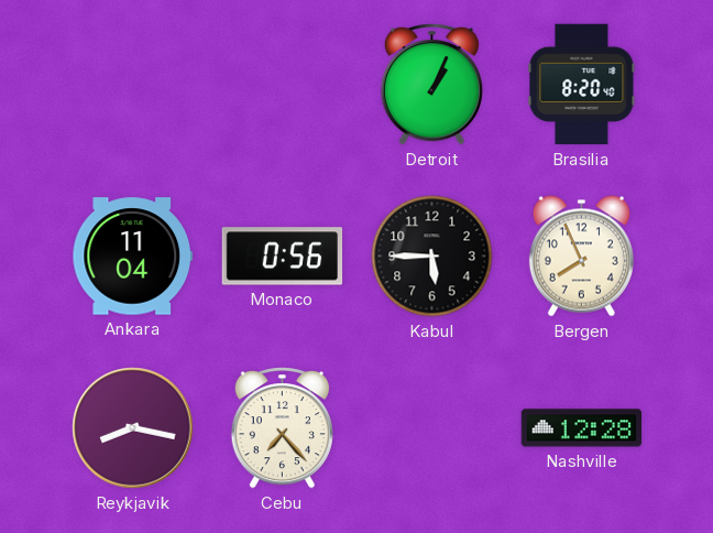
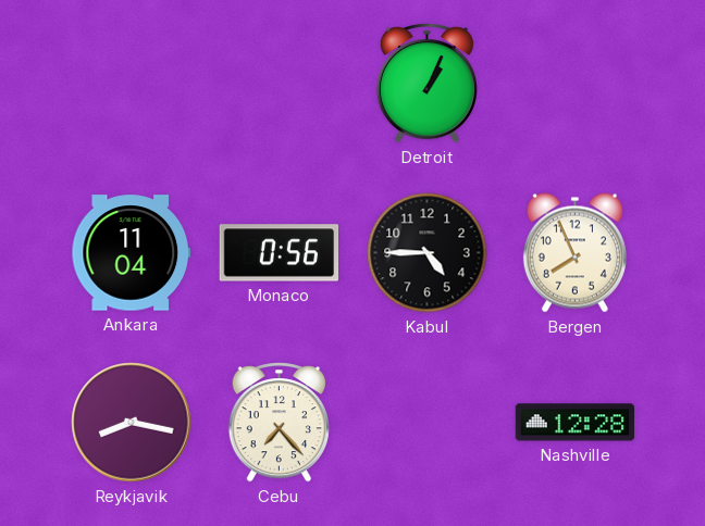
Brasilia: 8:20 -> none
Kabul: 5:45 -> 4:45
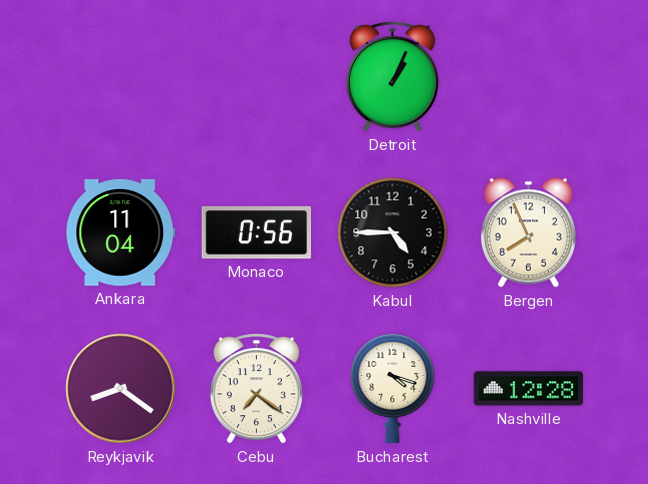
Reykjavik: 8:17 -> 8:21
Cebu: 7:23 -> 7:21
Bucharest: none -> 4:18
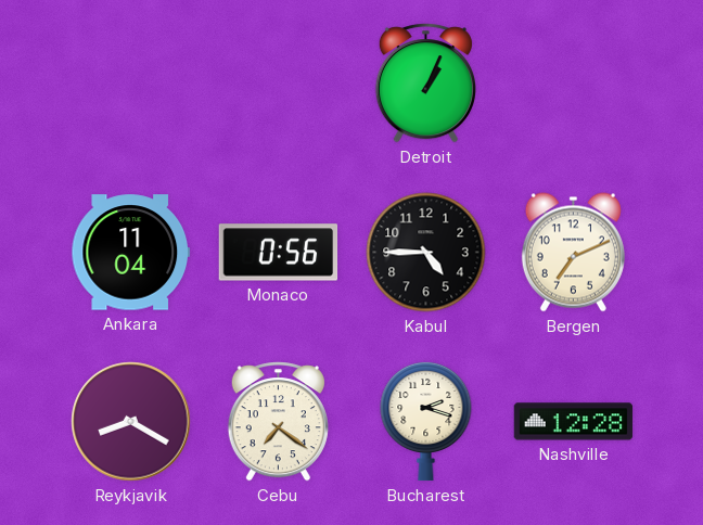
Bergen: 7:56 -> 7:11
Reykjavik: 8:21 -> 8:20
Bucharest: 4:18 -> 2:18
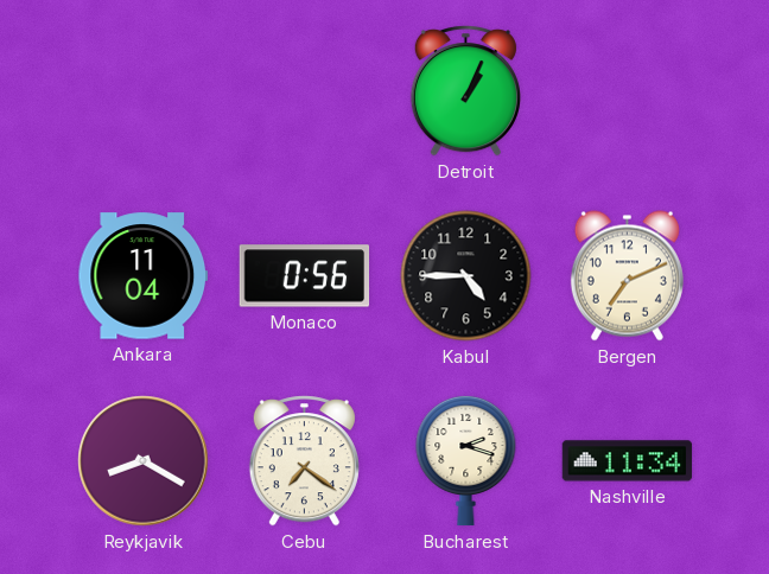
Nashville: 12:28 -> 11:34
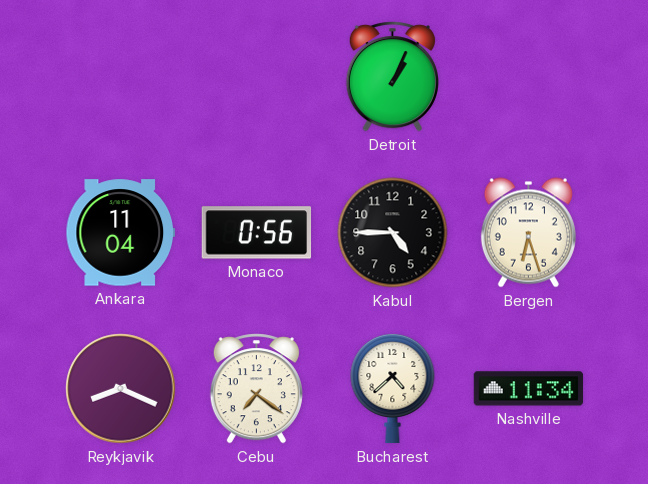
Bergen: 7:11 -> 6:27
Reykjavik: 8:20 -> 8:19
Bucharest: 2:18 -> 4:38
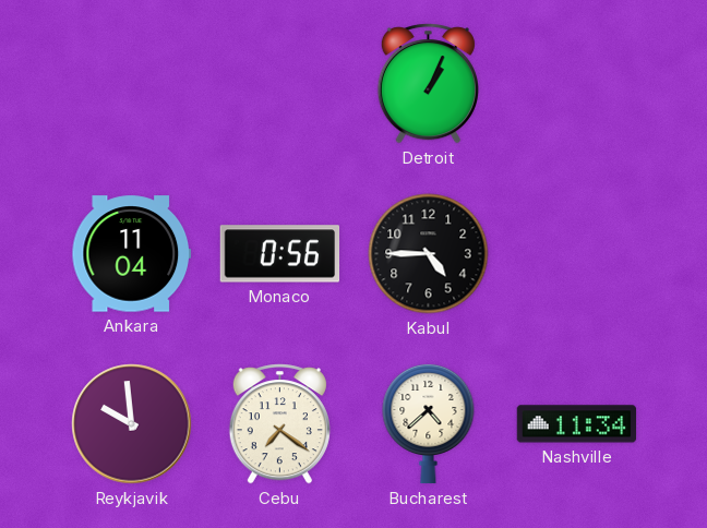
Bergen: 6:27 -> none
Reykjavik: 8:19 -> 9:59
